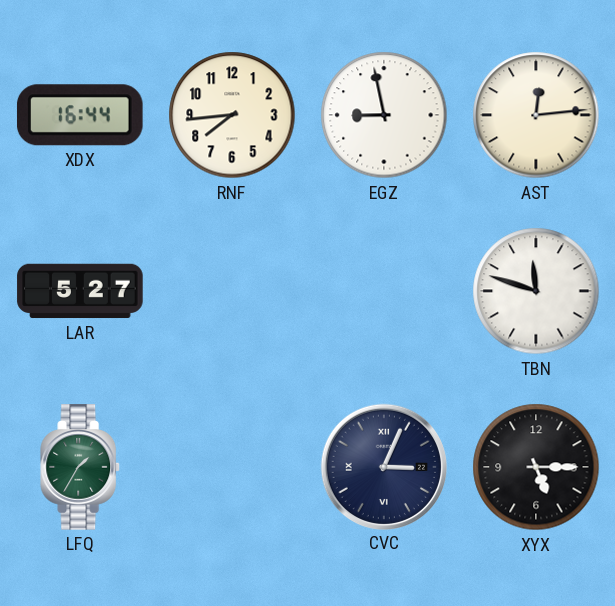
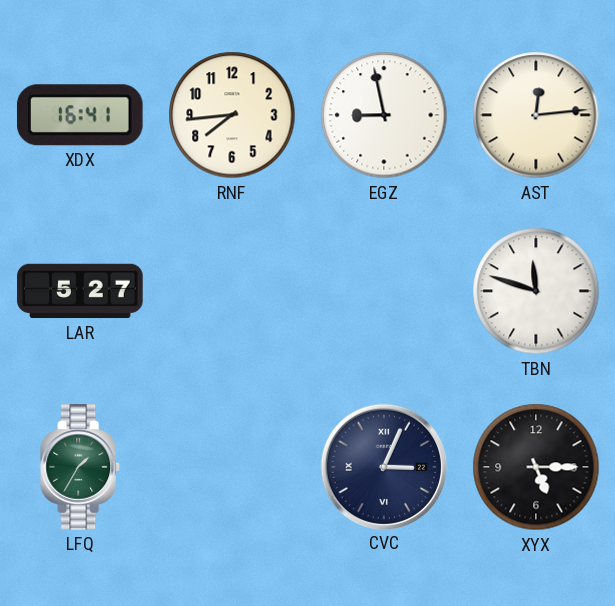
XDX: 16:44 -> 16:41
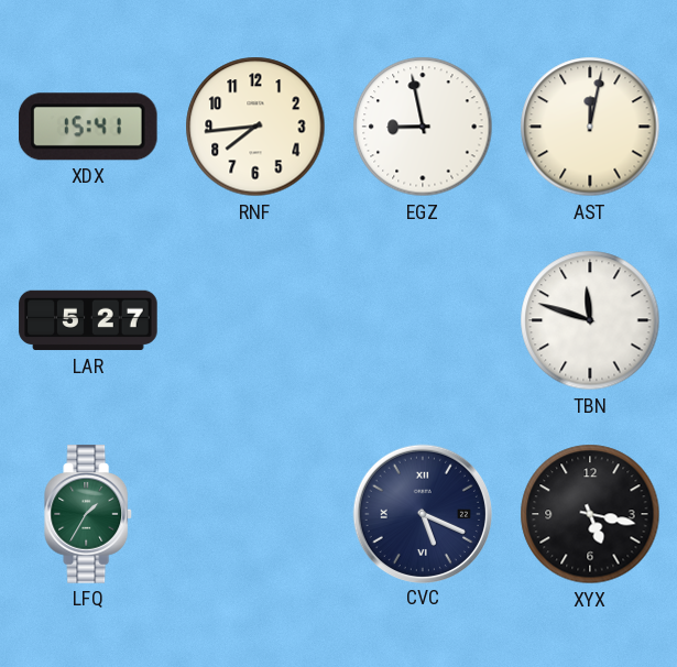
XDX: 16:41 -> 15:41
AST: 12:14 -> 12:02
CVC: 3:04 -> 5:19
XYX: 5:15 -> 5:17
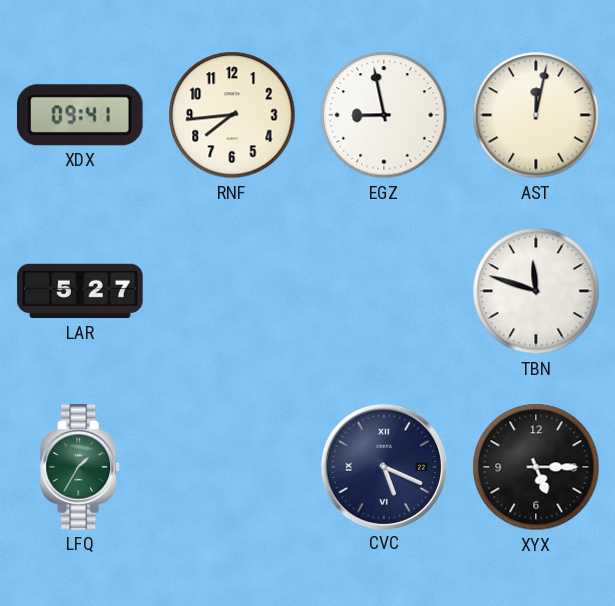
XDX: 15:41 -> 09:41
XYX: 5:17 -> 5:15
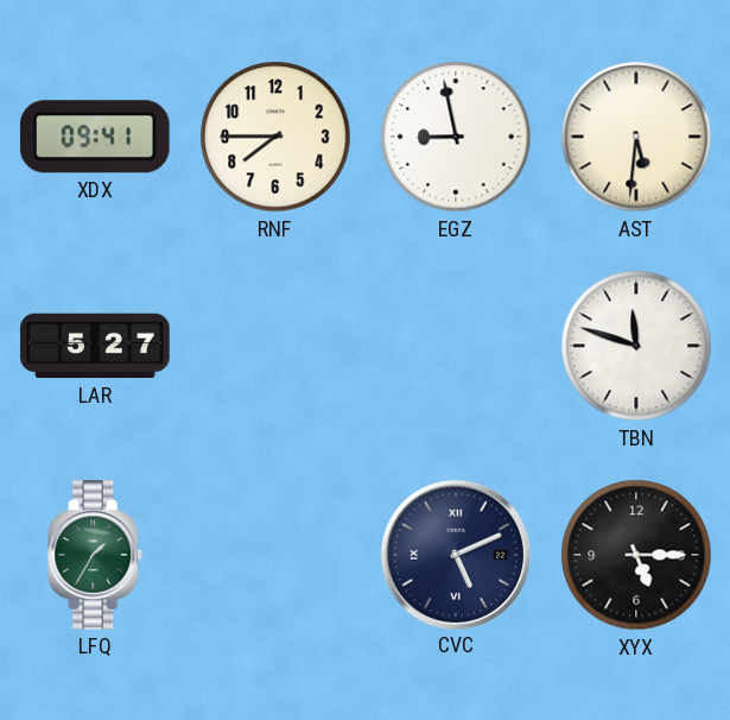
RNF: 7:44 -> 7:45
AST: 12:02 -> 5:31
CVC: 5:19 -> 5:11
